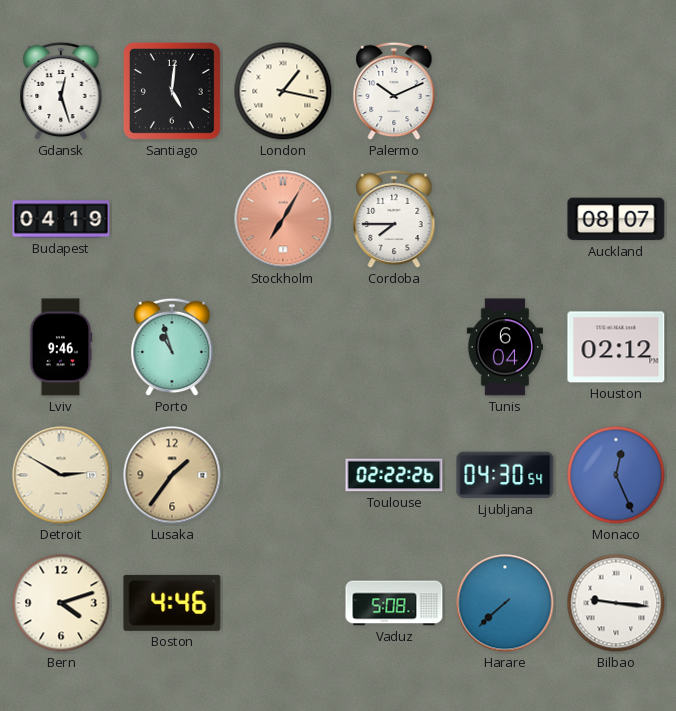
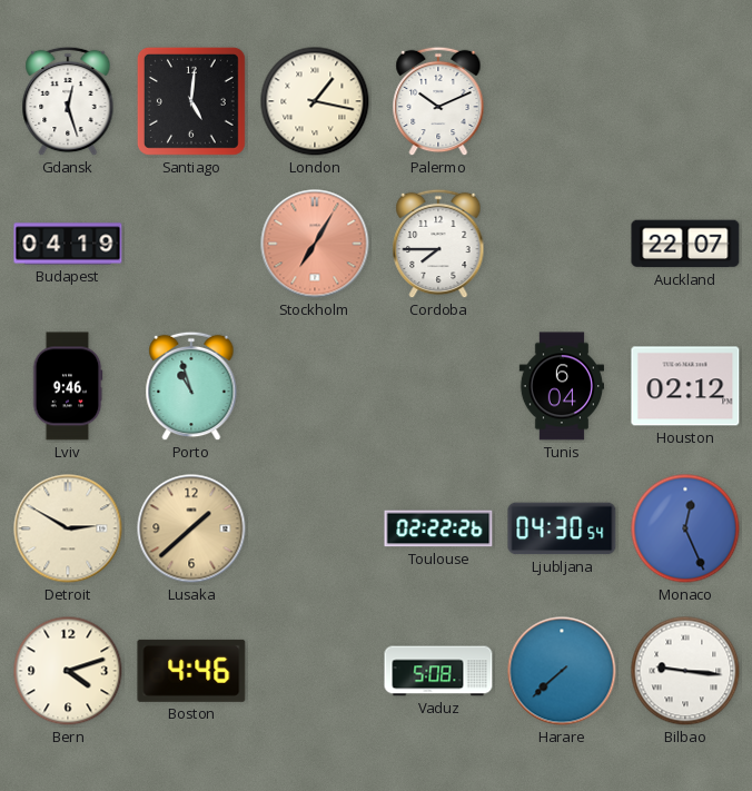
Auckland: 08:07 -> 22:07
Lusaka: 1:36 -> 1:38
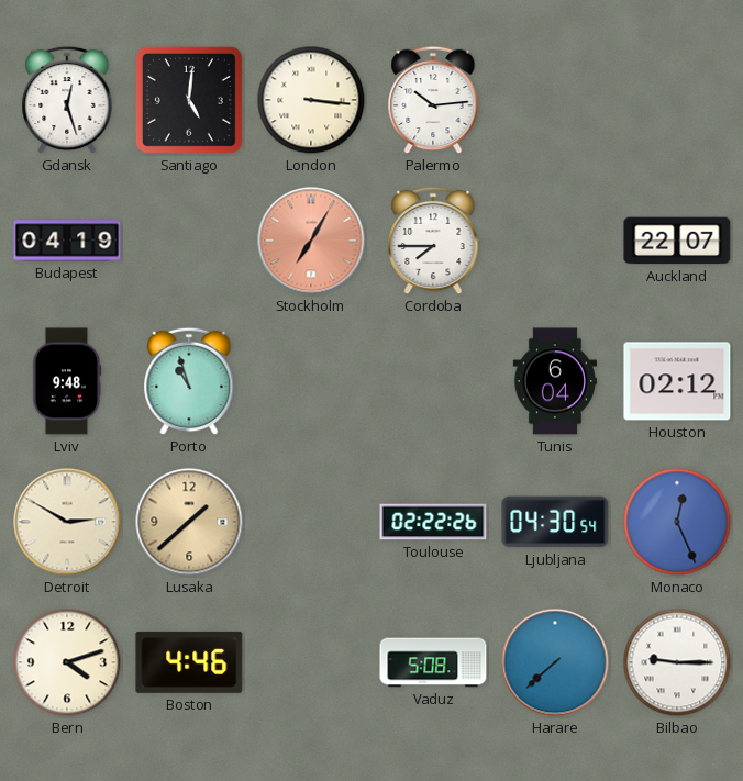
London: 1:17 -> 3:16
Palermo: 10:11 -> 10:14
Lviv: 9:46 -> 9:48
Bilbao: 9:16 -> 9:15
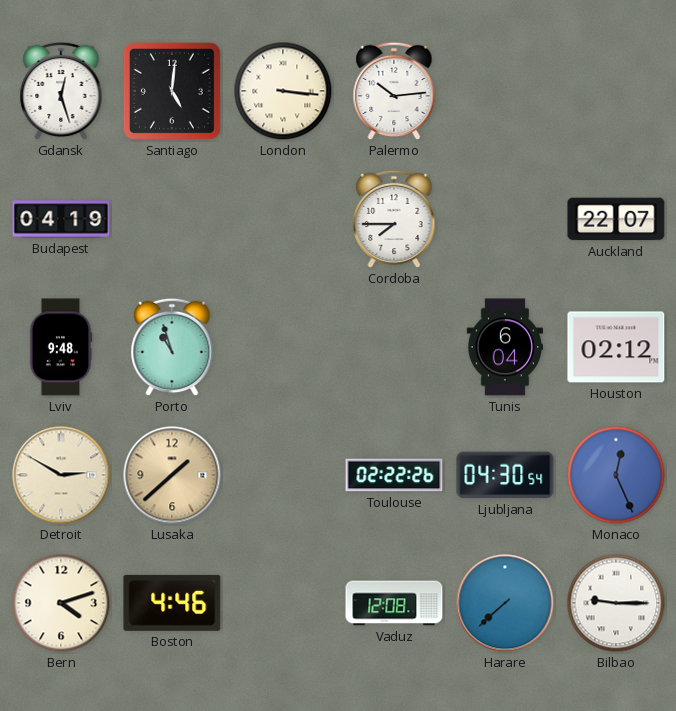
Stockholm: 7:05 -> none
Vaduz: 5:08 -> 12:08
